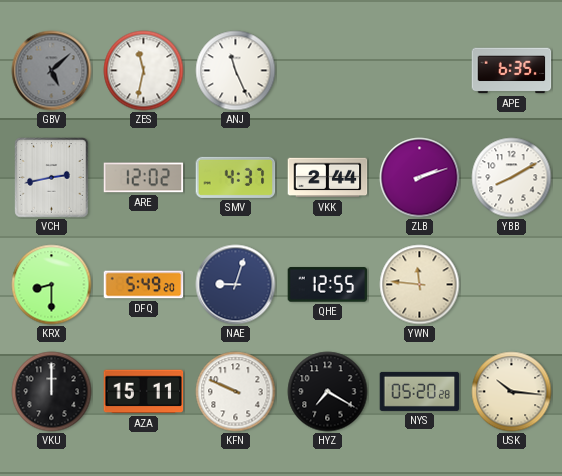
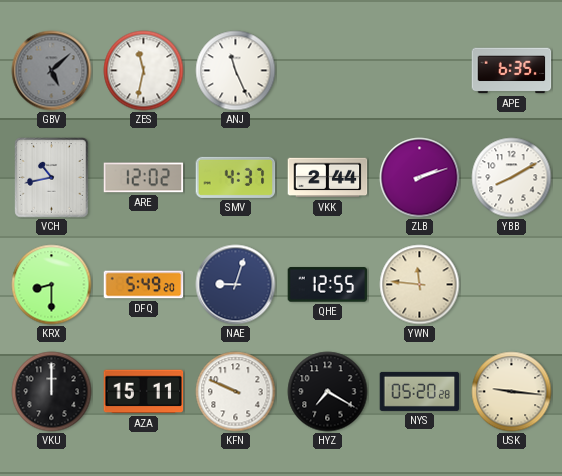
VCH: 2:43 -> 10:43
USK: 10:16 -> 9:16
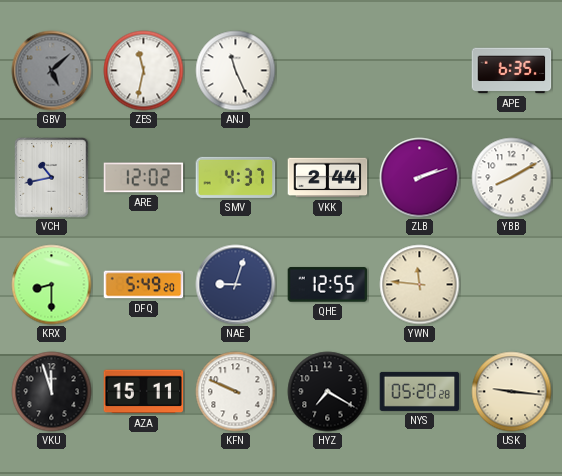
VKU: 12:00 -> 11:57
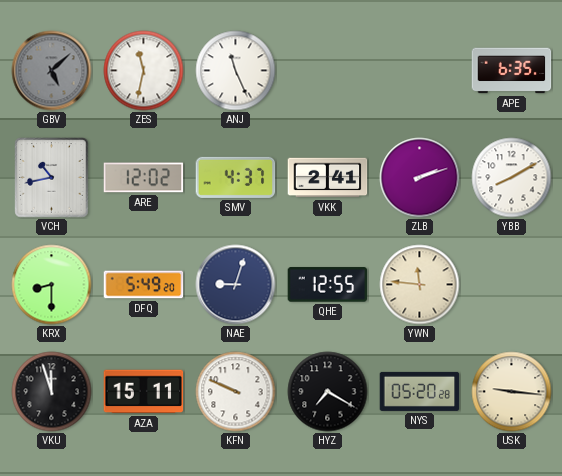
VKK: 2:44 -> 2:41
